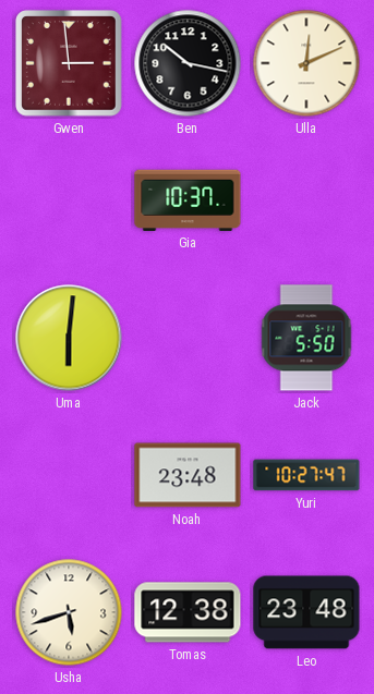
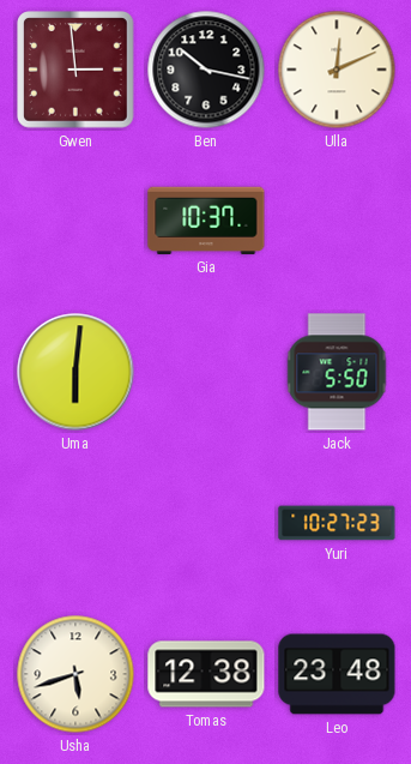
Noah: 23:48 -> none
Yuri: 10:27:47 -> 10:27:23
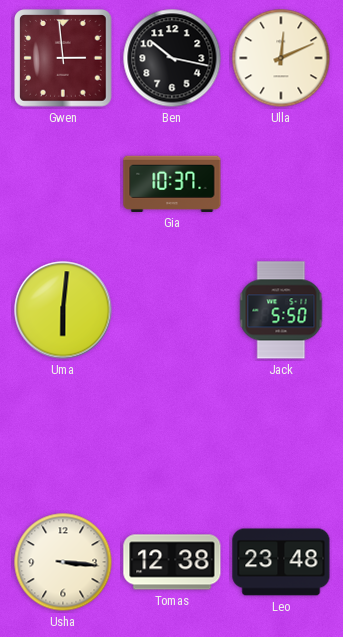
Yuri: 10:27 -> none
Usha: 5:42 -> 3:16
